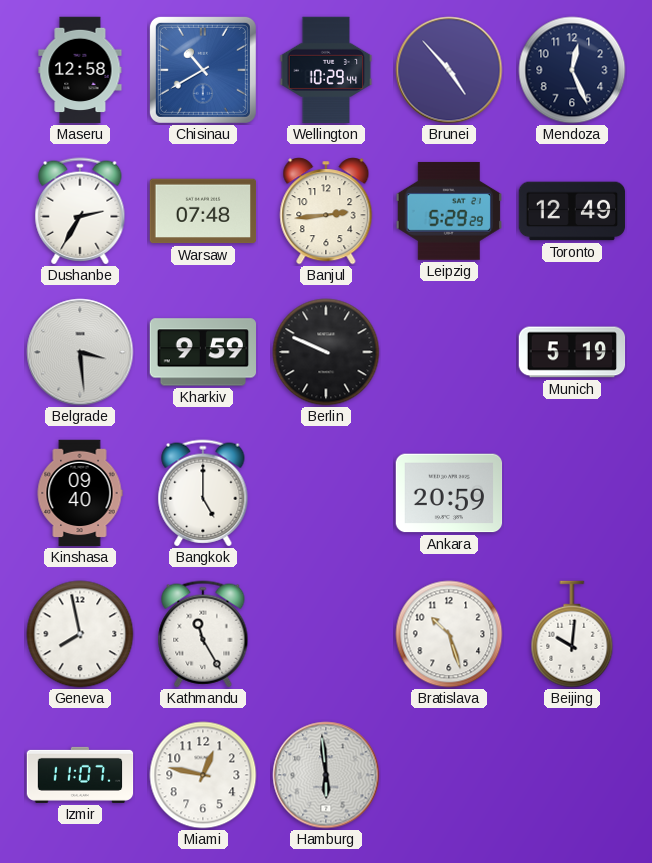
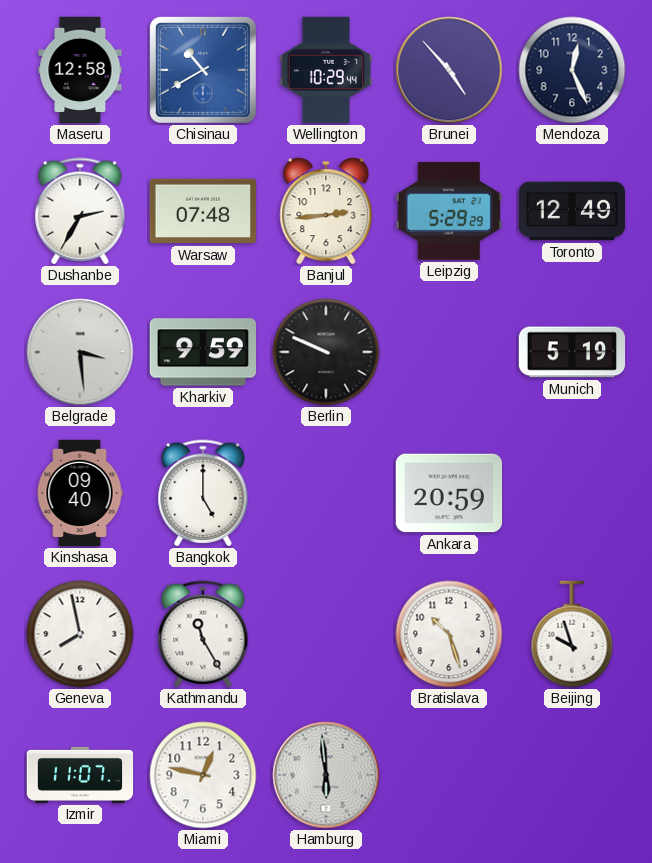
Beijing: 10:01 -> 9:57
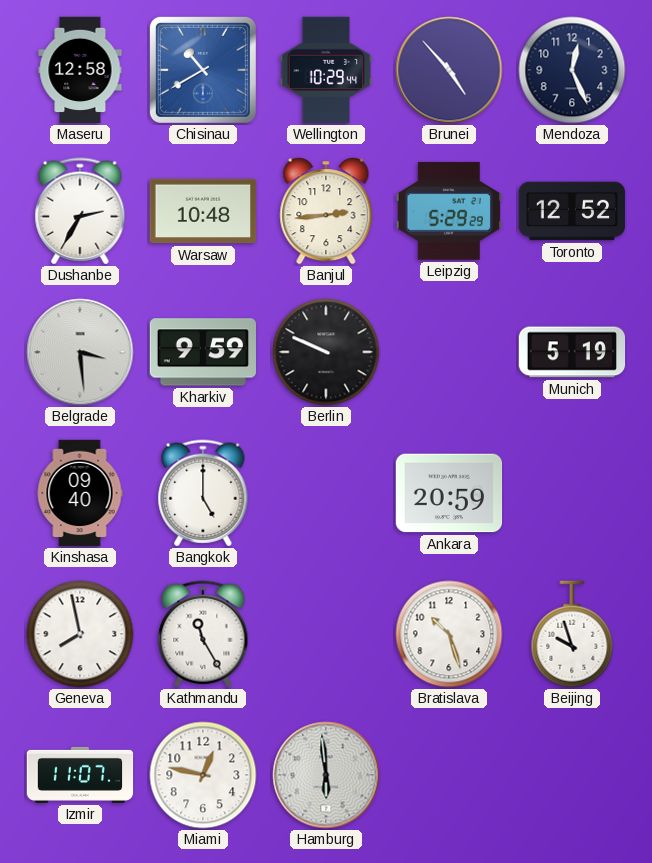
Warsaw: 07:48 -> 10:48
Toronto: 12:49 -> 12:52
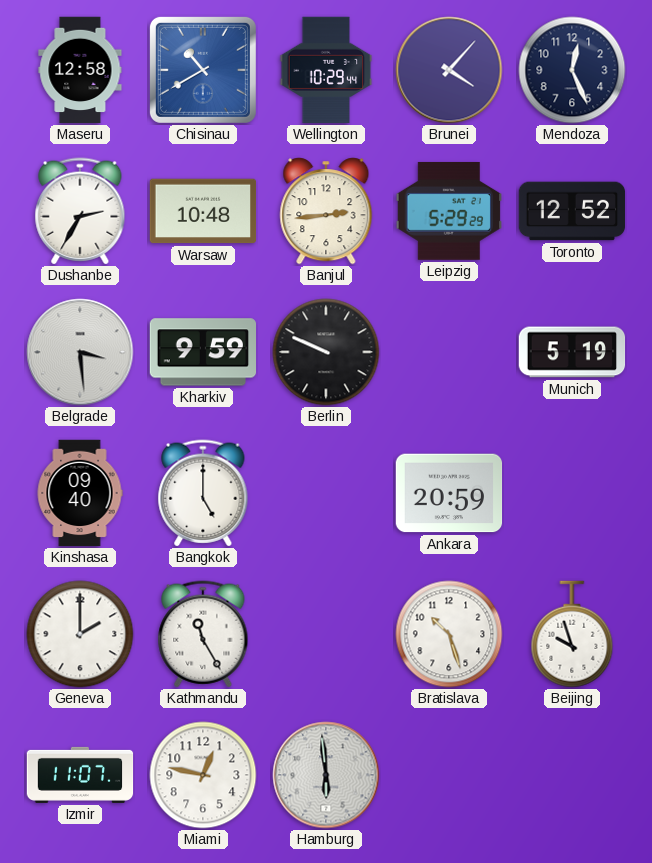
Brunei: 4:53 -> 4:07
Geneva: 7:58 -> 2:00
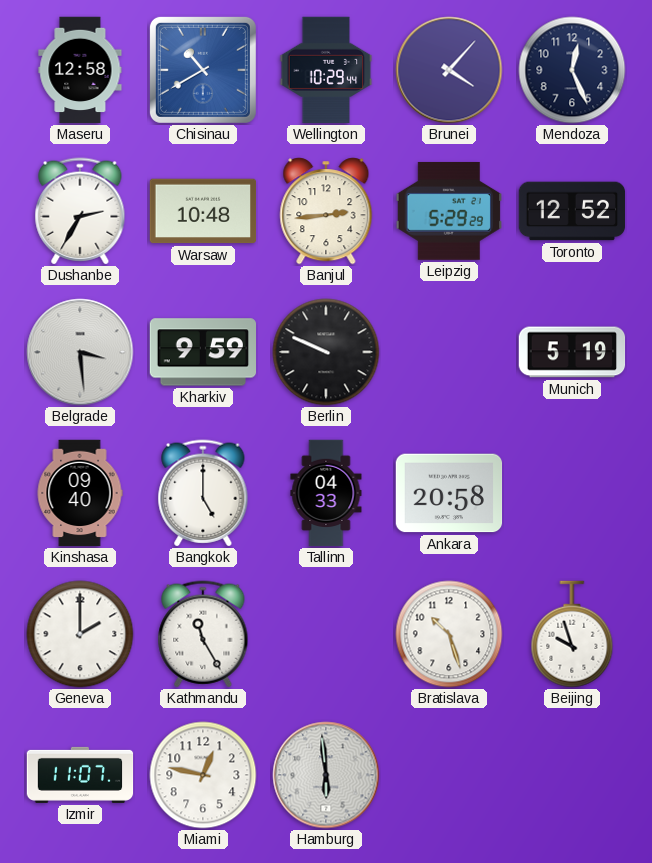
Tallinn: none -> 04:33
Ankara: 20:59 -> 20:58
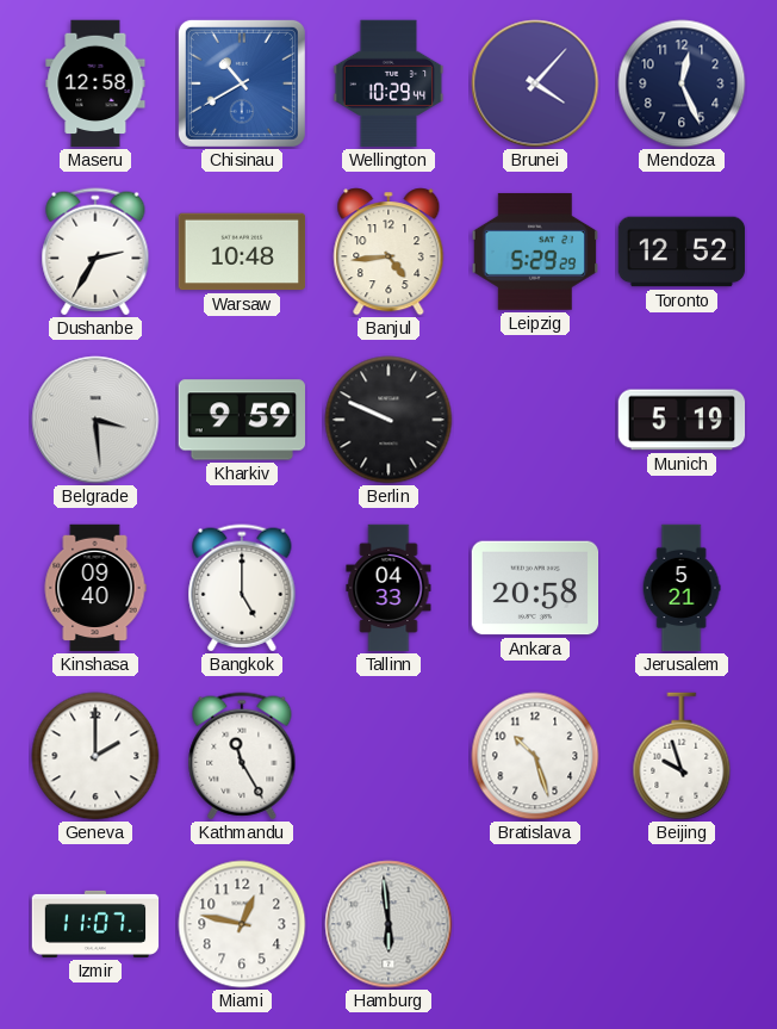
Banjul: 2:44 -> 4:44
Jerusalem: none -> 5:21
